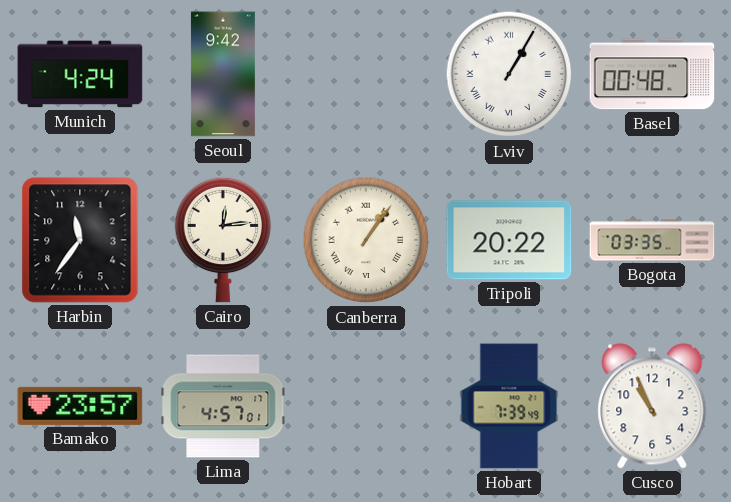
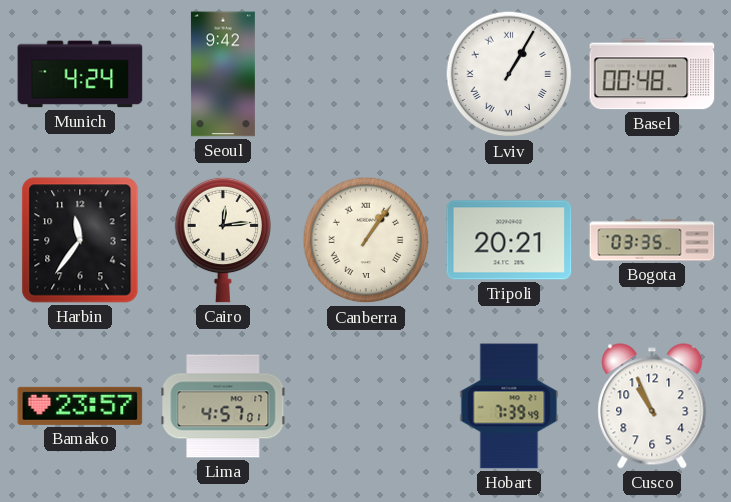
Tripoli: 20:22 -> 20:21
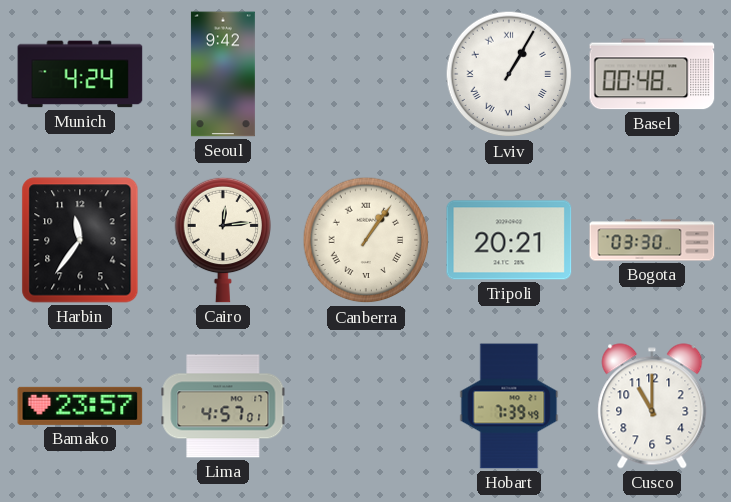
Bogota: 03:35 -> 03:30
Cusco: 10:56 -> 11:00
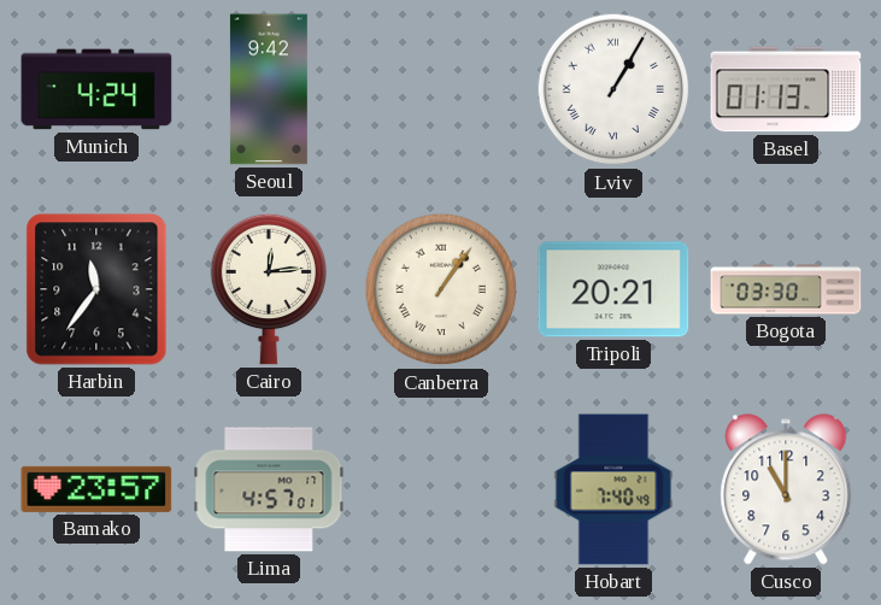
Basel: 00:48 -> 01:13
Hobart: 7:39 -> 7:40
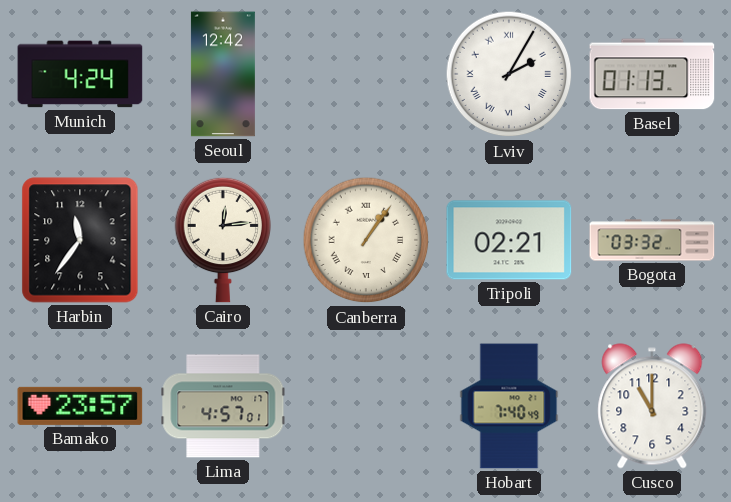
Seoul: 9:42 -> 12:42
Lviv: 1:05 -> 2:05
Tripoli: 20:21 -> 02:21
Bogota: 03:30 -> 03:32
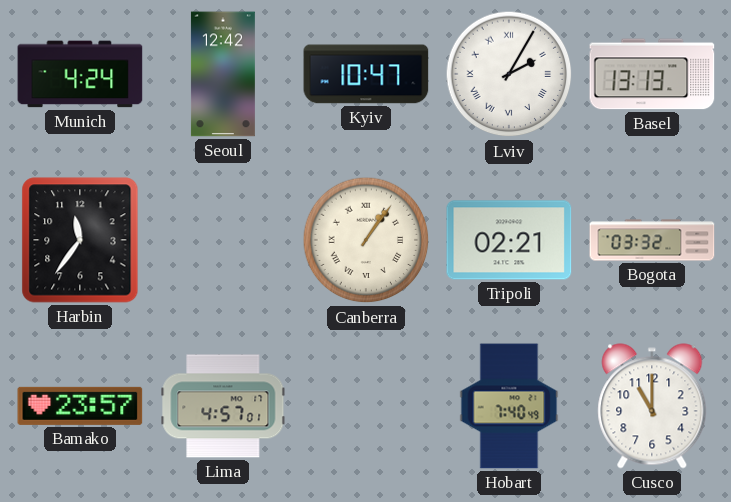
Kyiv: none -> 10:47
Basel: 01:13 -> 13:13
Cairo: 12:14 -> none
